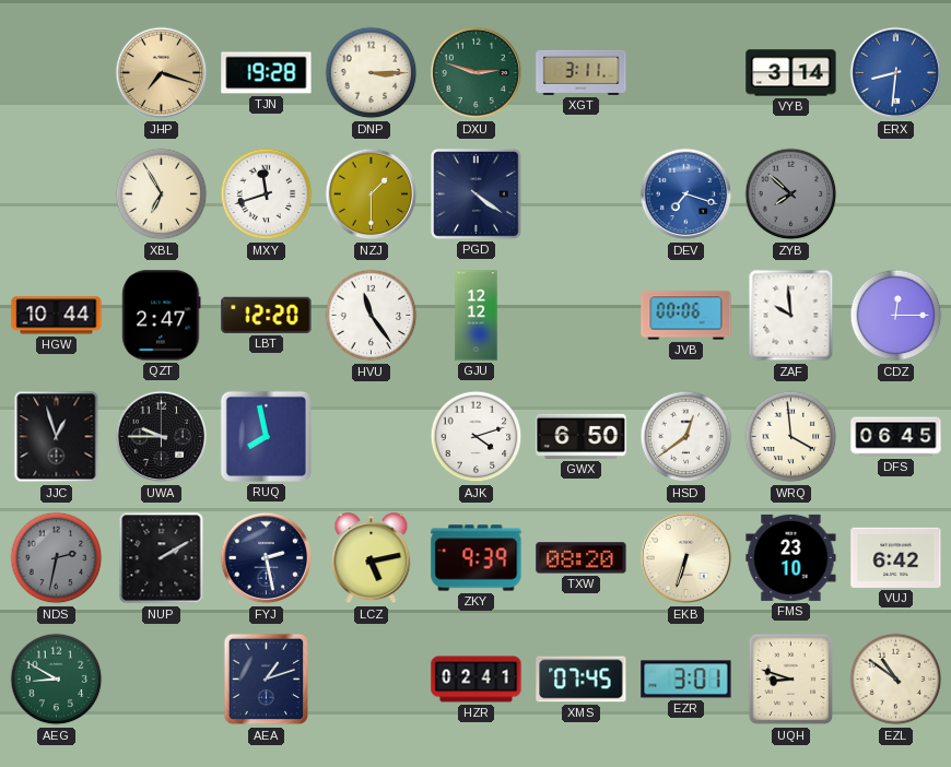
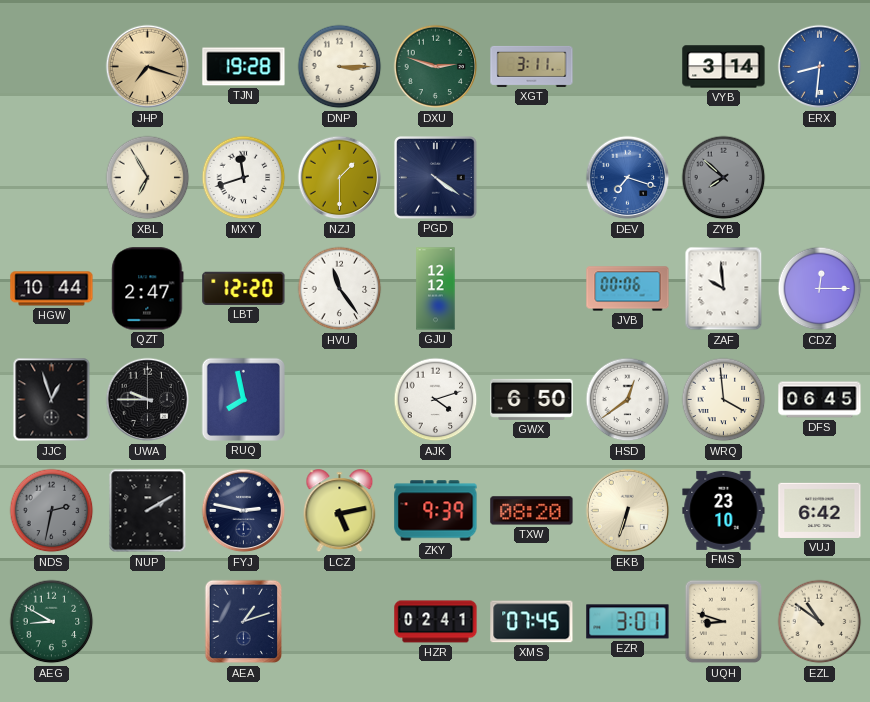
FYJ: 2:28 -> 2:47
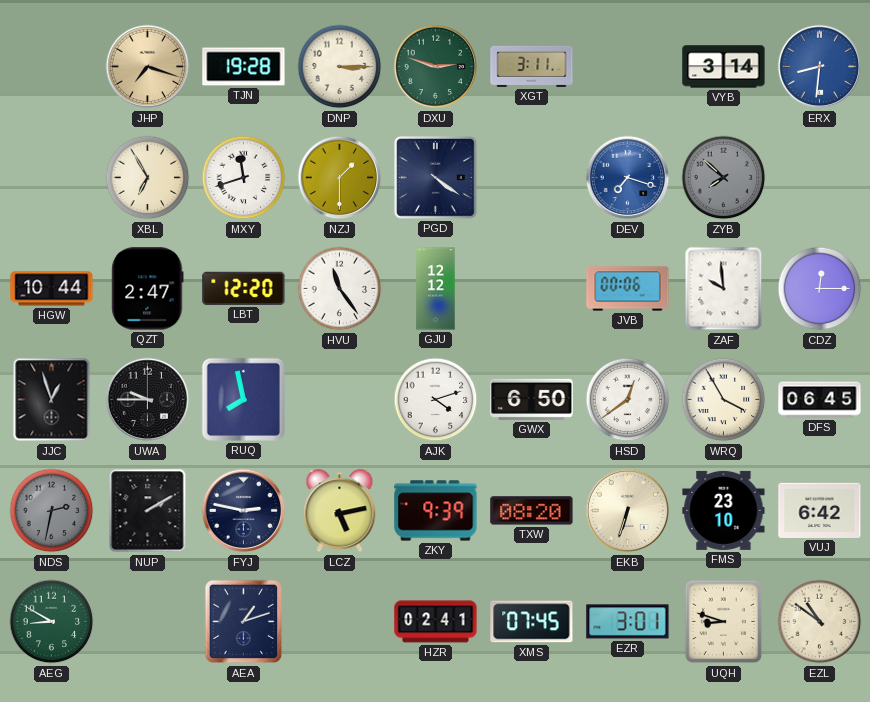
WRQ: 3:59 -> 3:55
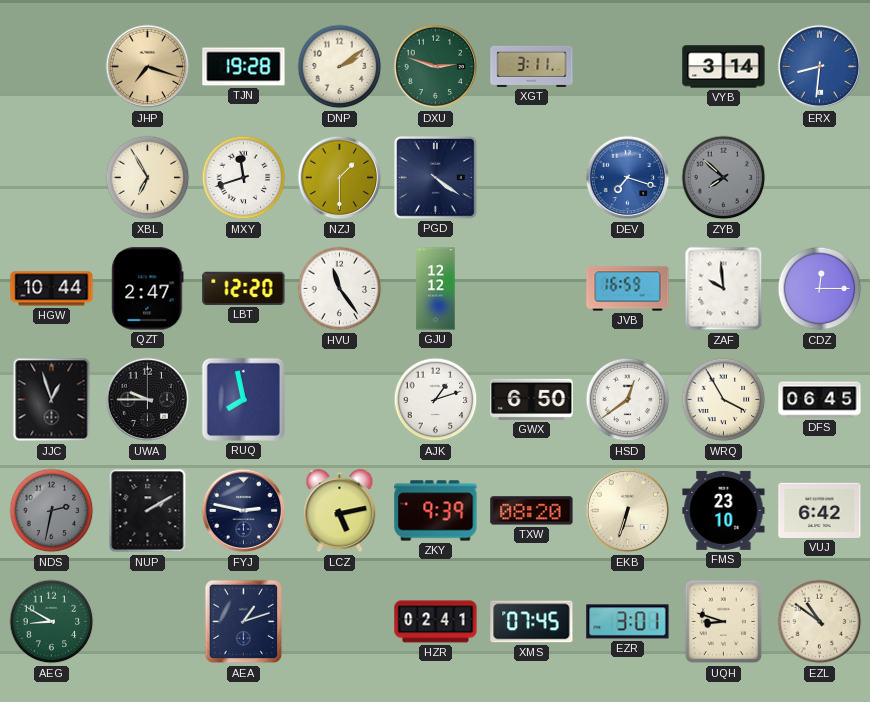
DNP: 3:15 -> 2:09
JVB: 00:06 -> 16:59
AJK: 4:12 -> 1:12
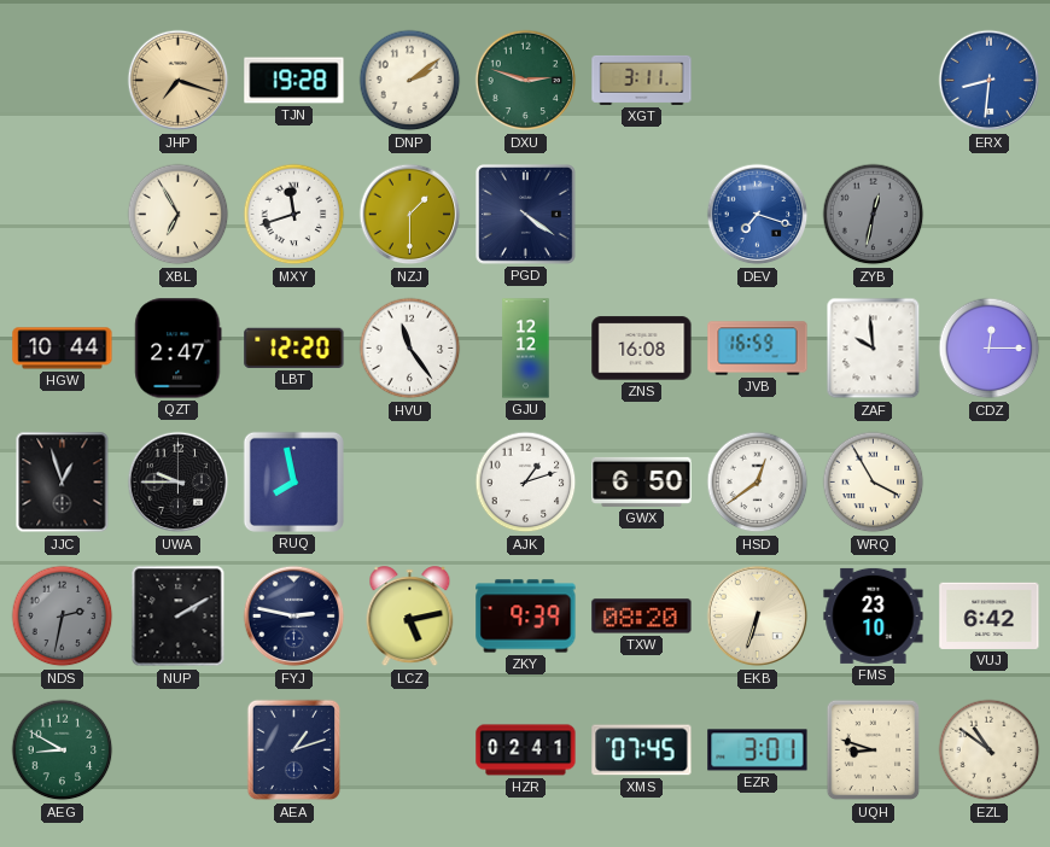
VYB: 3:14 -> none
ZYB: 7:52 -> 12:32
ZNS: none -> 16:08
DFS: 06:45 -> none
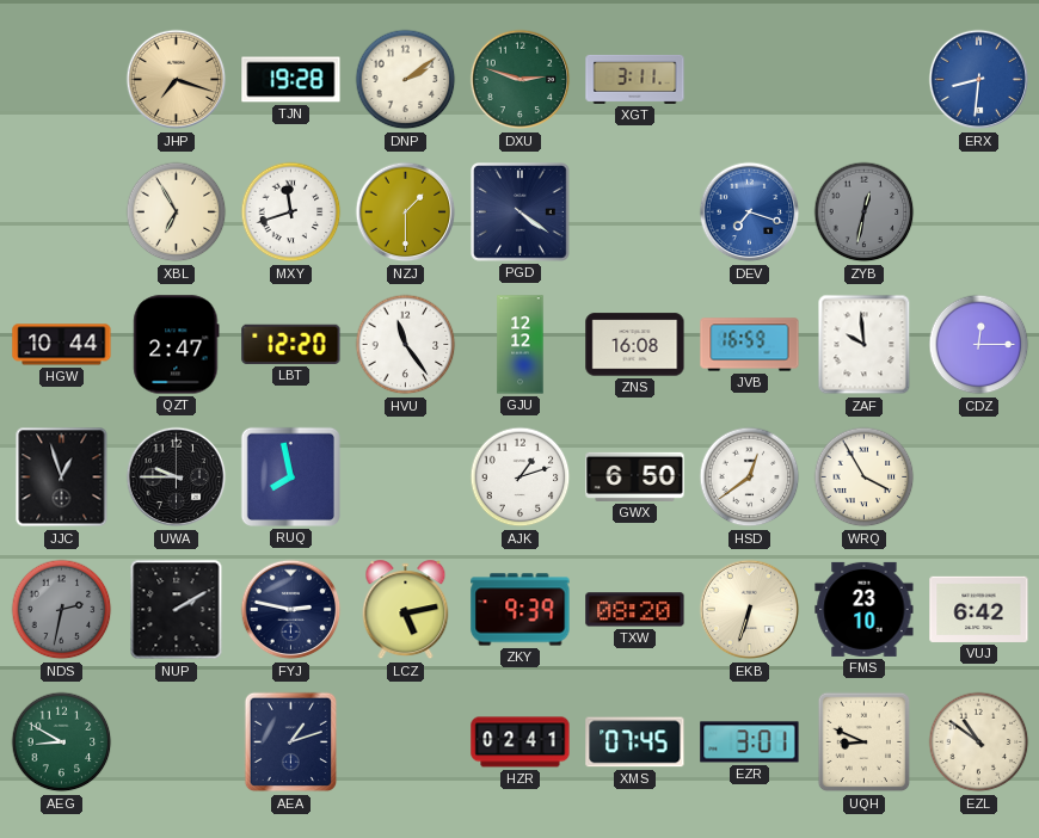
UQH: 8:48 -> 8:49
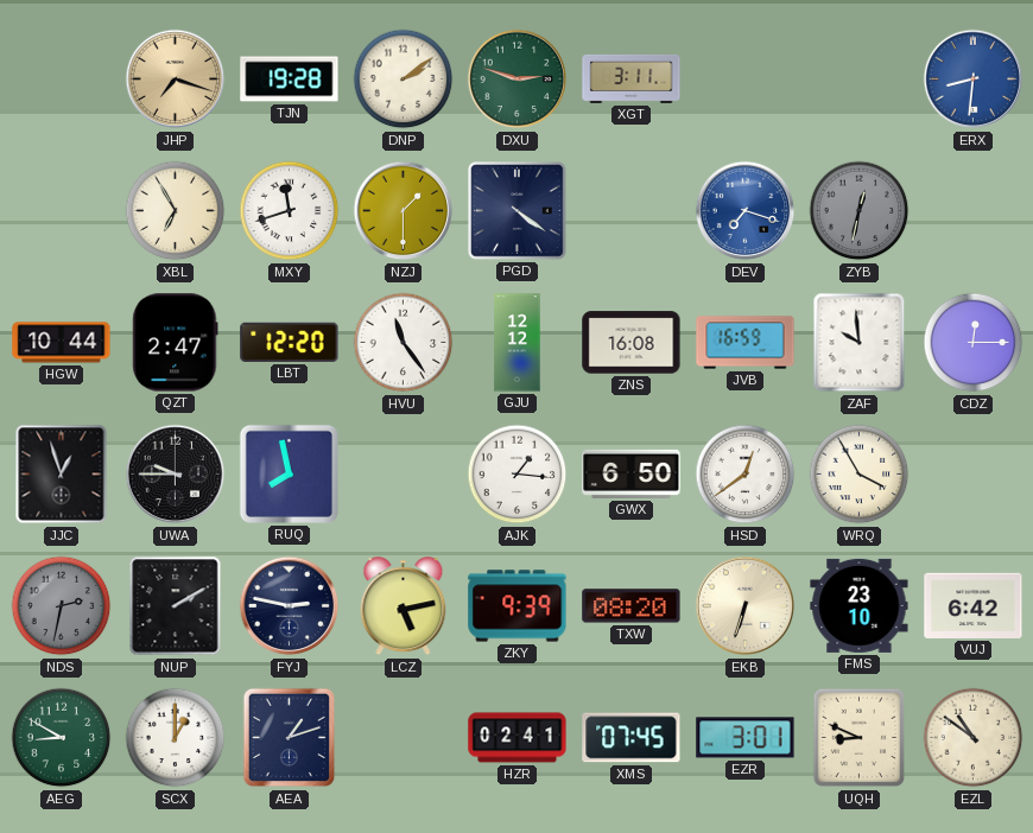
AJK: 1:12 -> 1:16
SCX: none -> 1:00
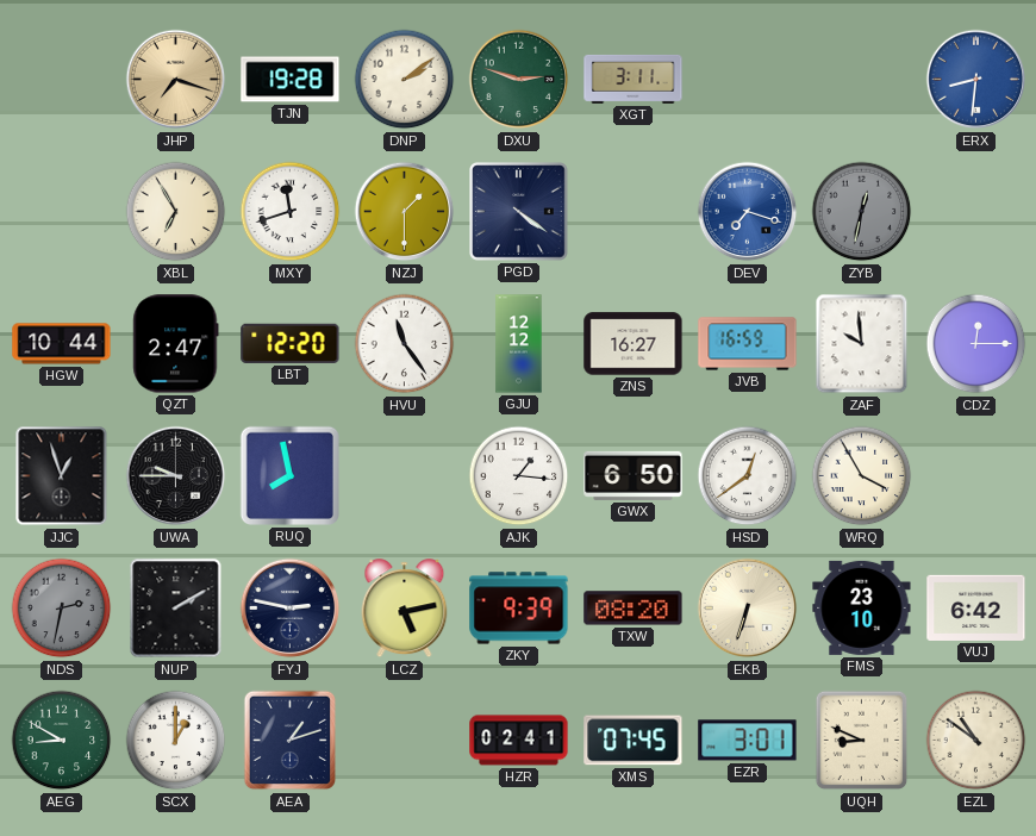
ZNS: 16:08 -> 16:27
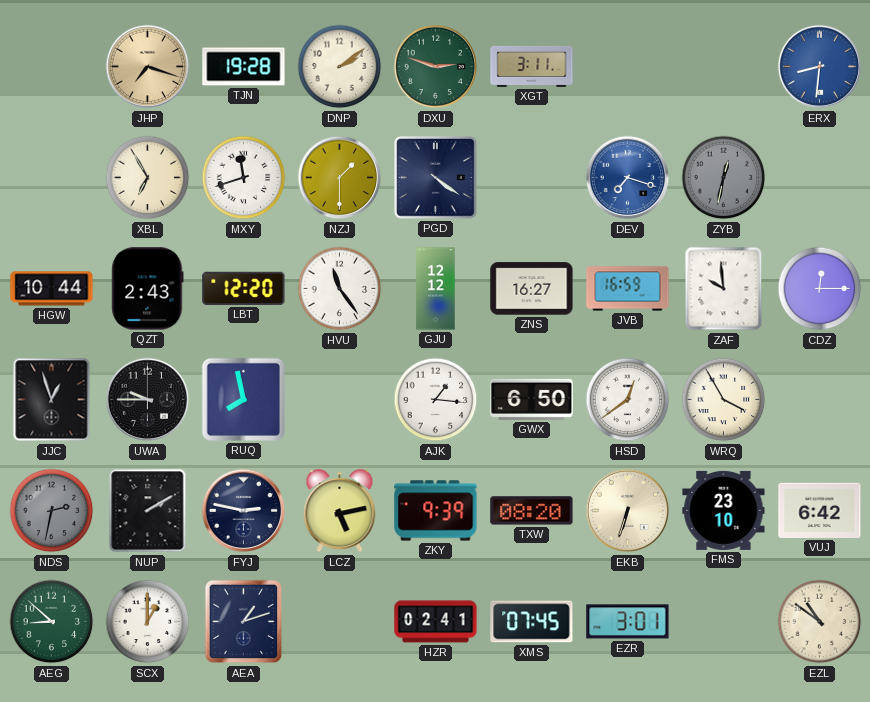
QZT: 2:47 -> 2:43
AEG: 8:50 -> 8:52
UQH: 8:49 -> none
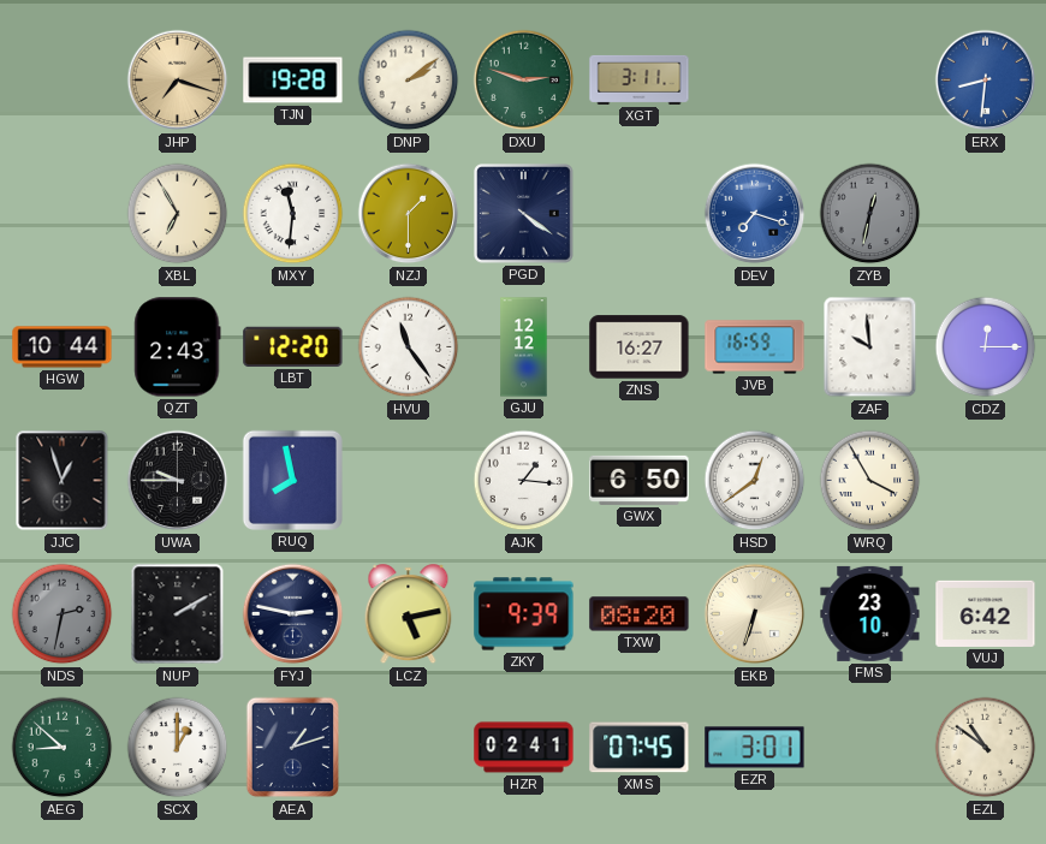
MXY: 11:42 -> 11:31
